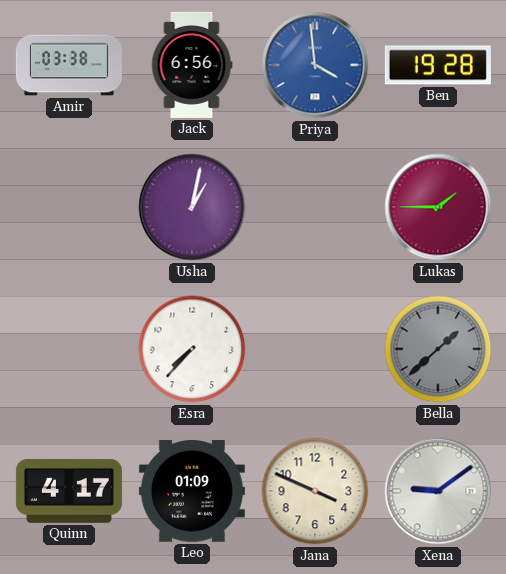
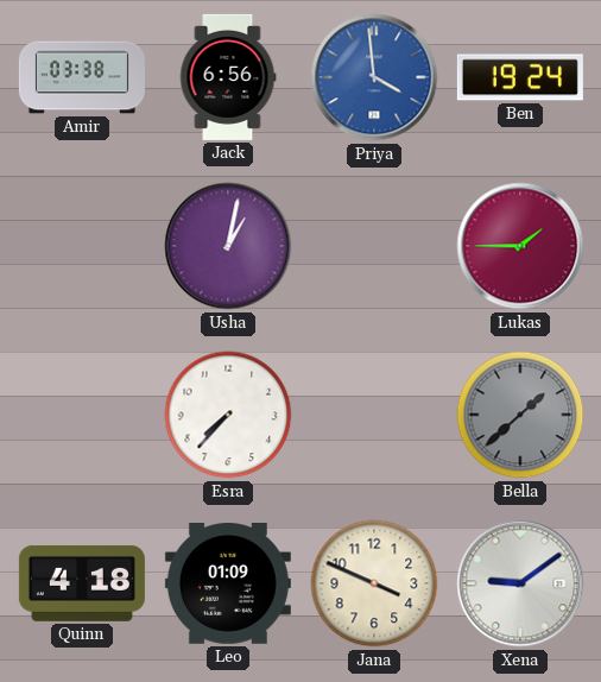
Ben: 19:28 -> 19:24
Quinn: 4:17 -> 4:18
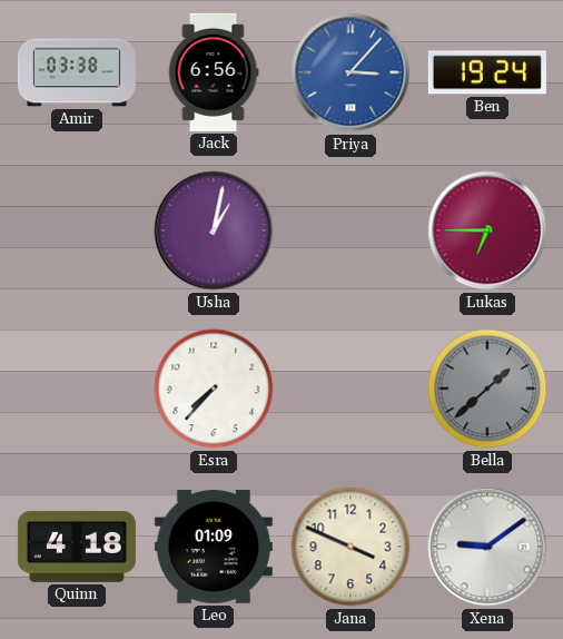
Priya: 3:59 -> 3:07
Lukas: 1:45 -> 6:45
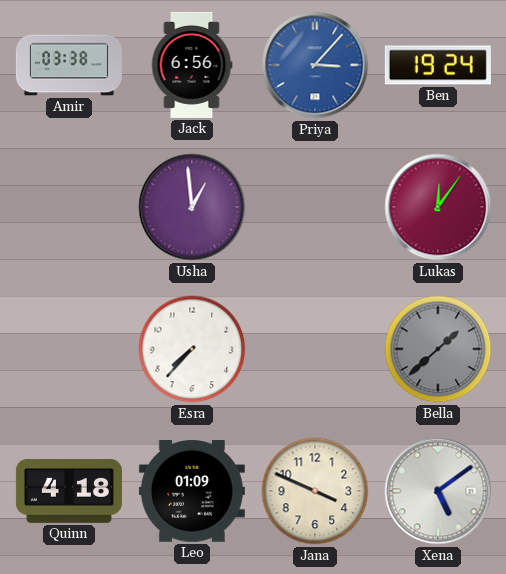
Usha: 1:02 -> 12:59
Lukas: 6:45 -> 12:06
Xena: 9:09 -> 5:09
